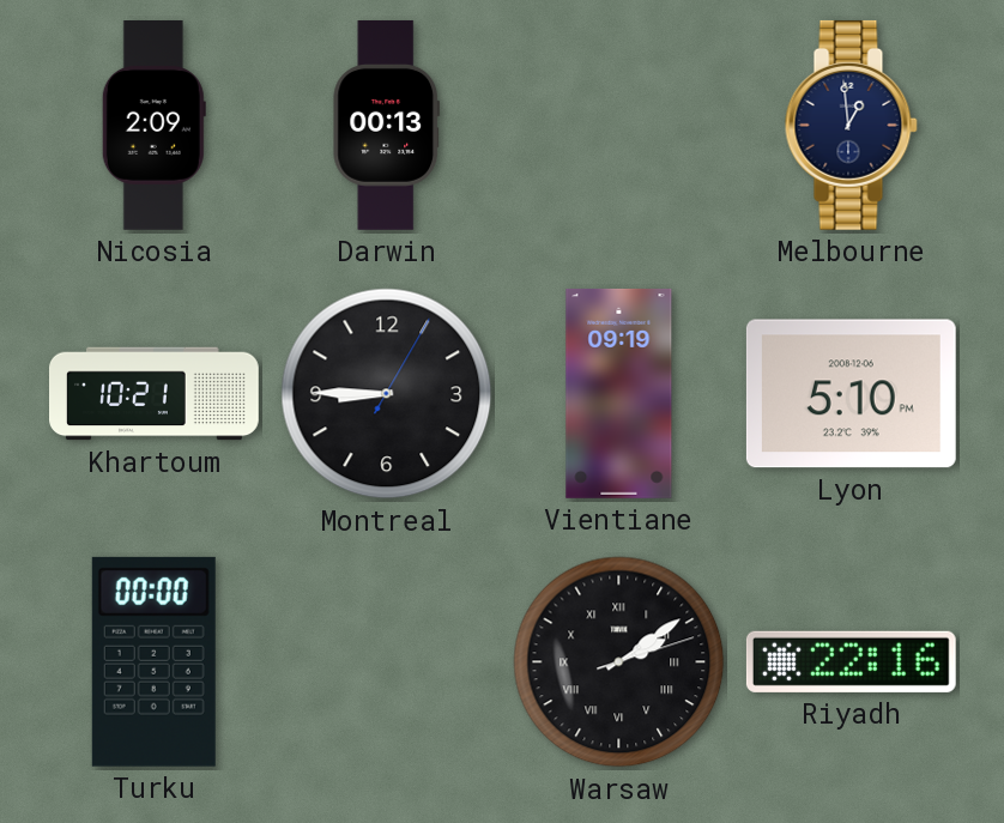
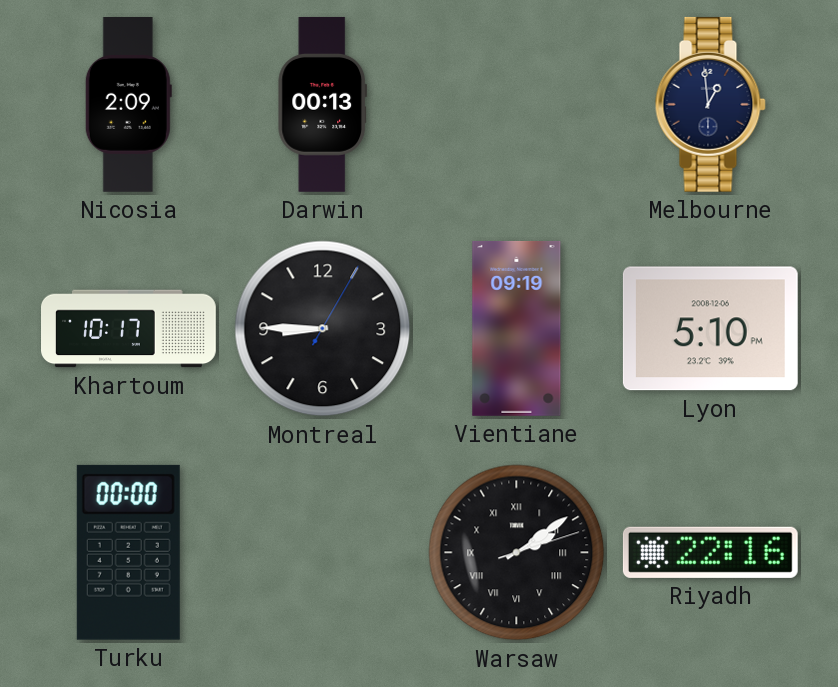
Khartoum: 10:21 -> 10:17
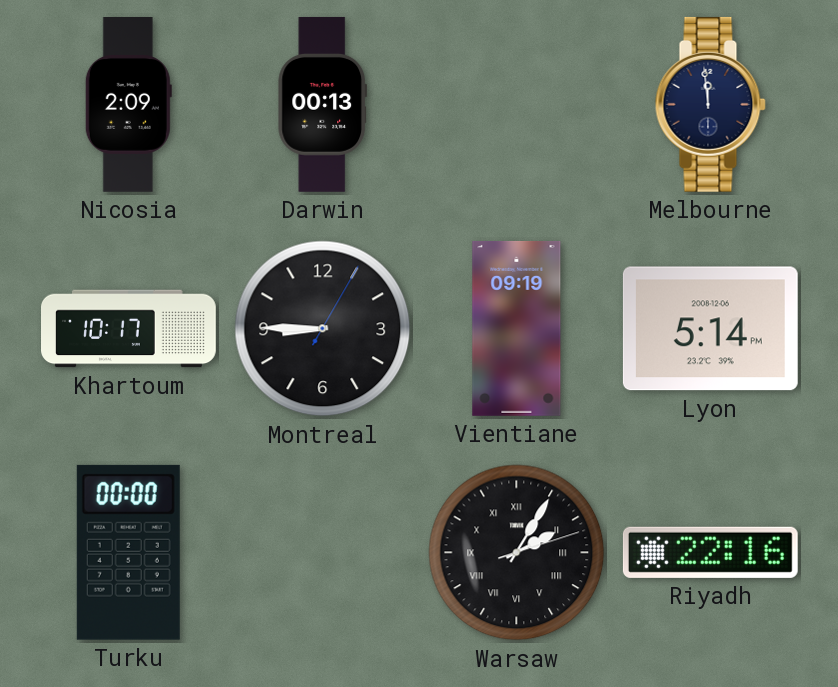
Melbourne: 12:59 -> 11:59
Lyon: 5:10 -> 5:14
Warsaw: 2:09 -> 2:05
